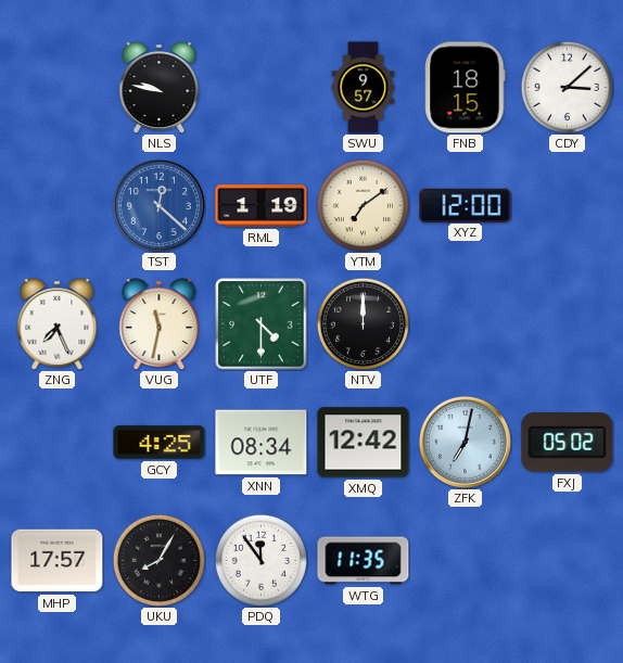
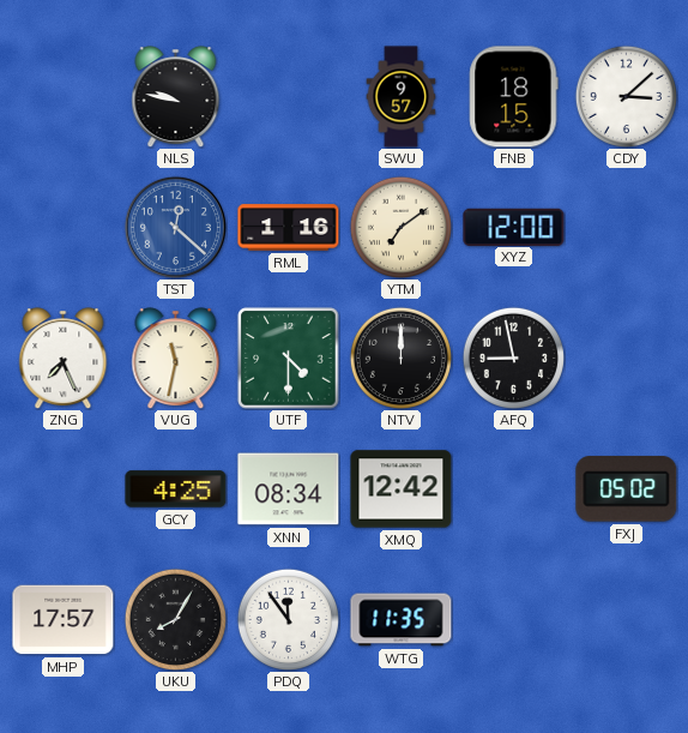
RML: 1:19 -> 1:16
AFQ: none -> 8:58
ZFK: 7:02 -> none
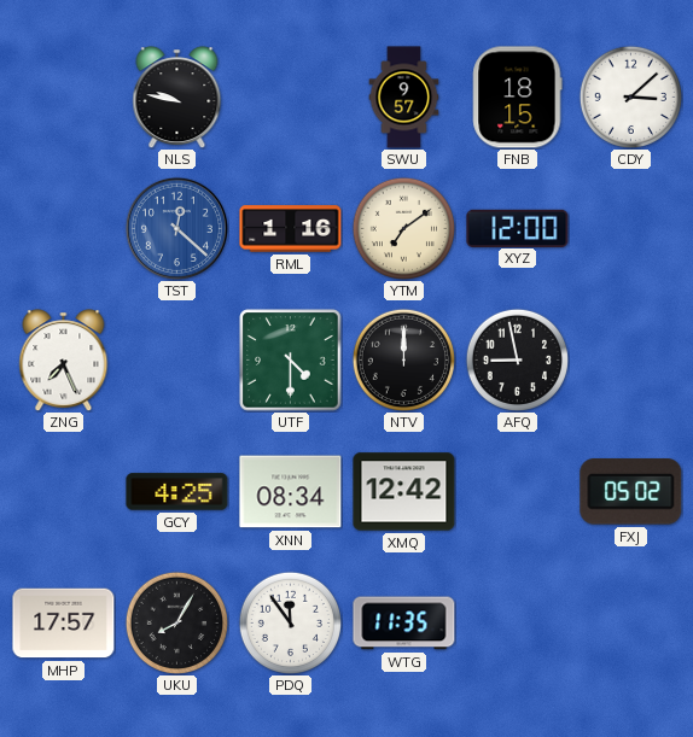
VUG: 11:32 -> none
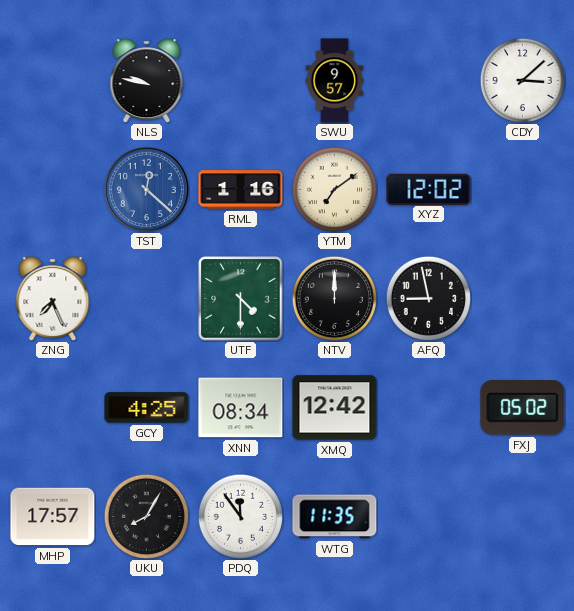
FNB: 18:15 -> none
XYZ: 12:00 -> 12:02
